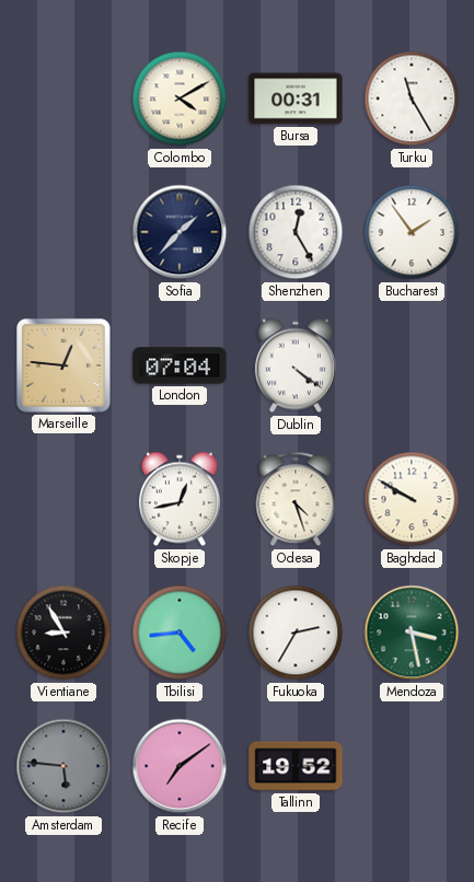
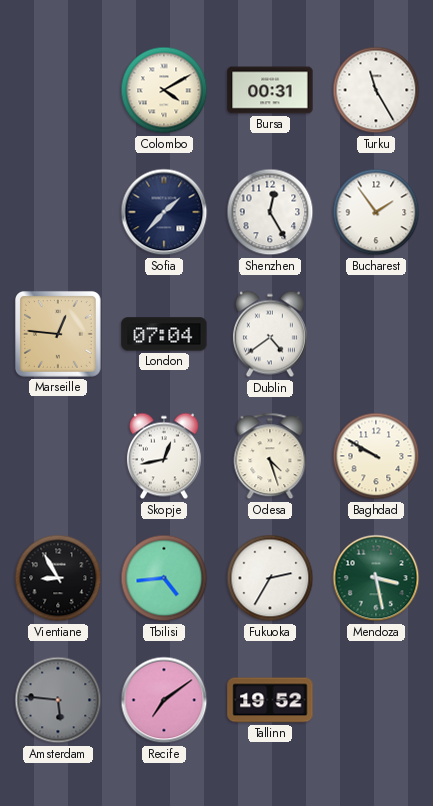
Dublin: 4:21 -> 4:39
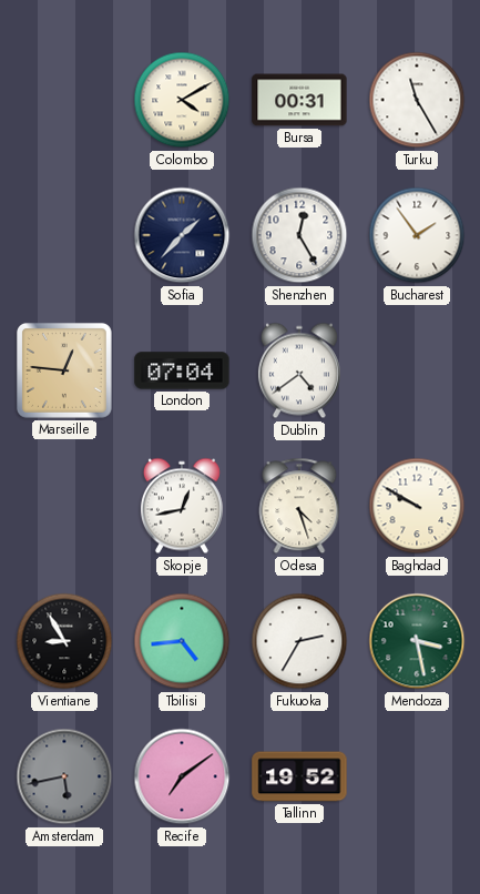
Amsterdam: 5:46 -> 5:43
